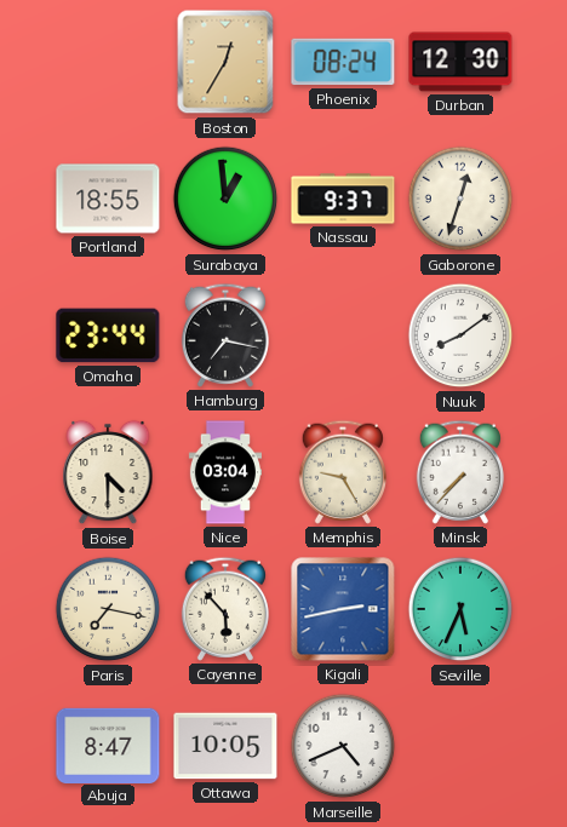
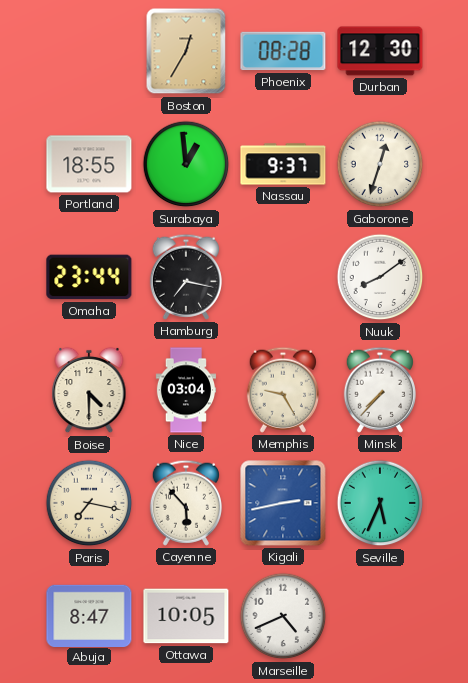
Phoenix: 08:24 -> 08:28
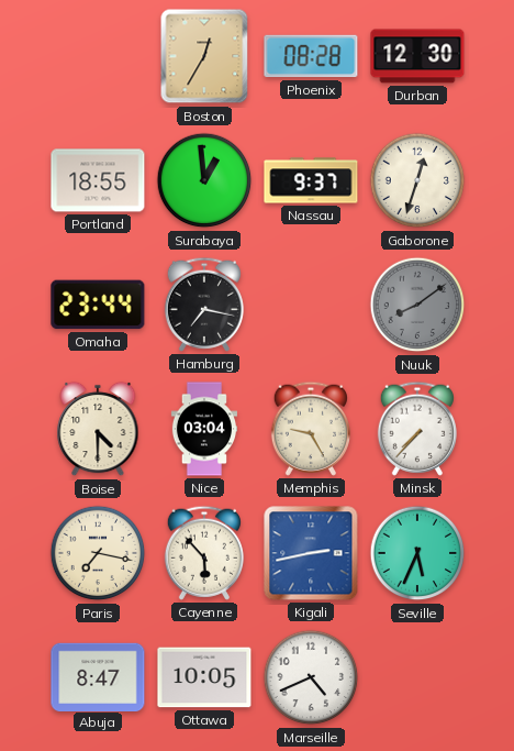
Nuuk dial: white -> grey
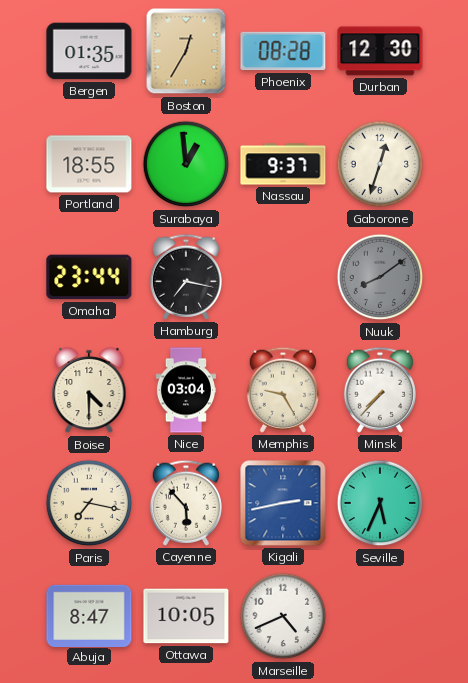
Bergen: none -> 01:35
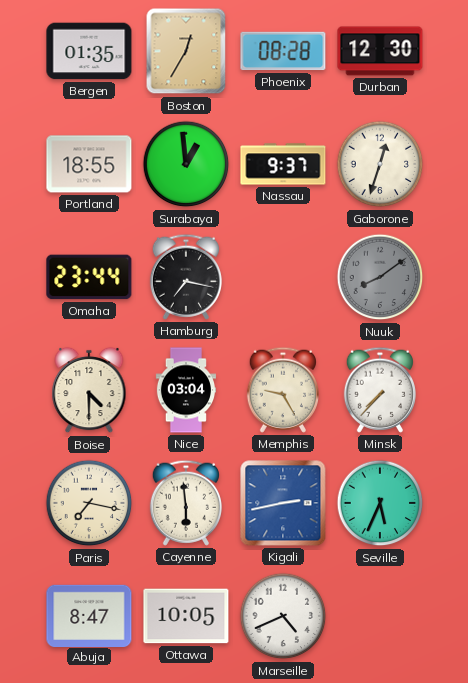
Cayenne: 5:53 -> 5:59
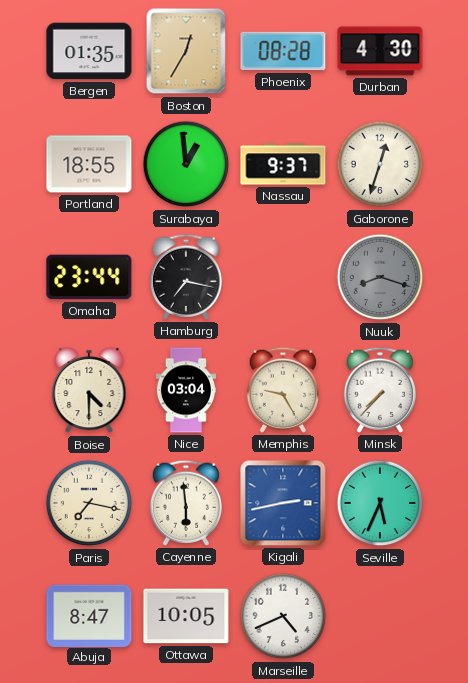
Durban: 12:30 -> 4:30
Nuuk: 8:09 -> 8:18
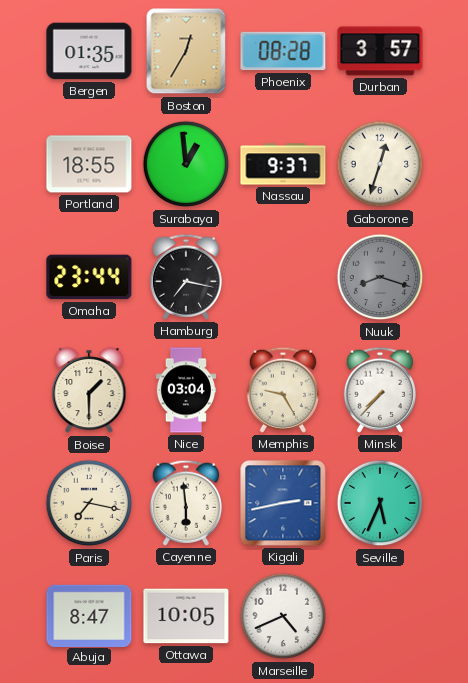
Durban: 4:30 -> 3:57
Boise: 4:30 -> 1:30
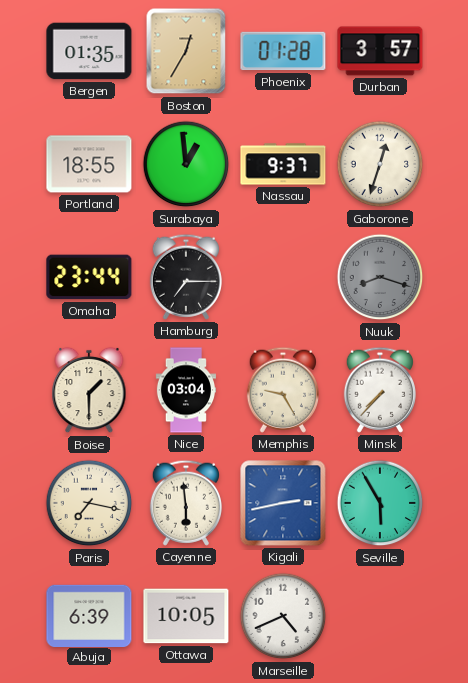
Phoenix: 08:28 -> 01:28
Hamburg: 7:17 -> 7:15
Seville: 5:34 -> 5:55
Abuja: 8:47 -> 6:39
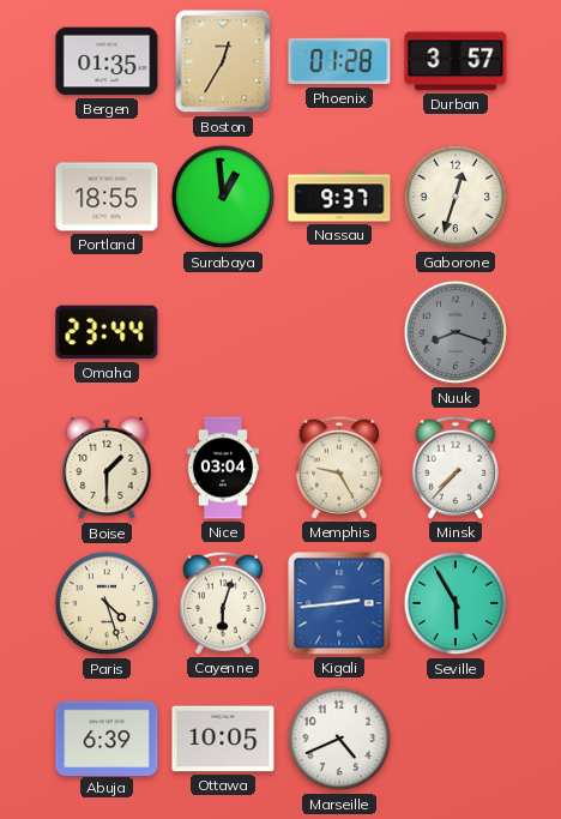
Hamburg: 7:15 -> none
Paris: 7:17 -> 4:27
Cayenne: 5:59 -> 6:03
Kigali: 2:43 -> 2:44
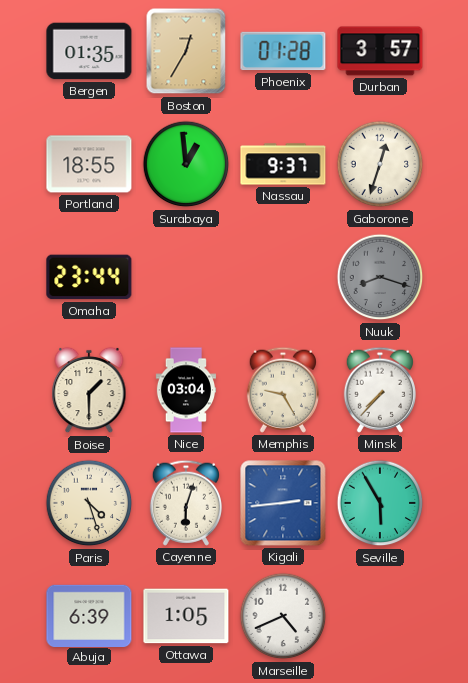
Ottawa: 10:05 -> 1:05
